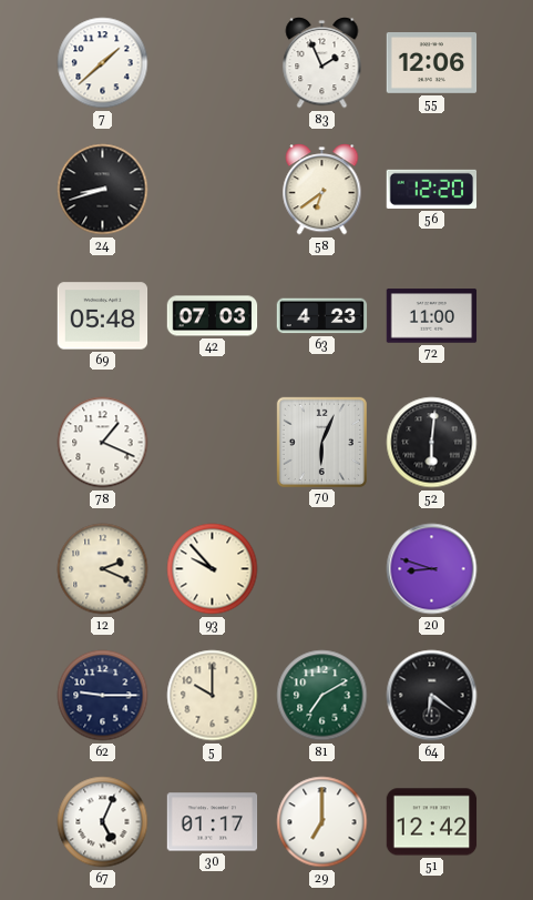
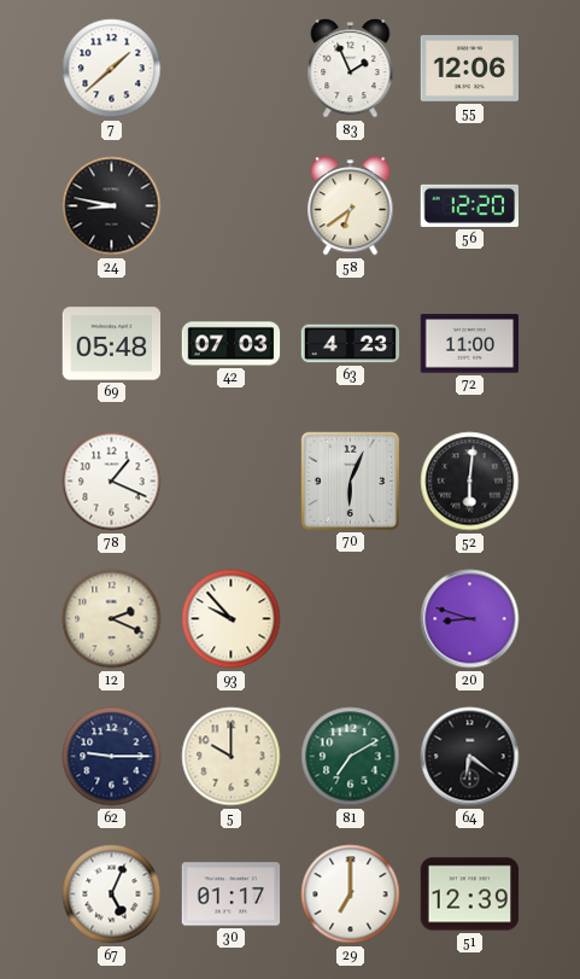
24: 8:42 -> 8:47
51: 12:42 -> 12:39
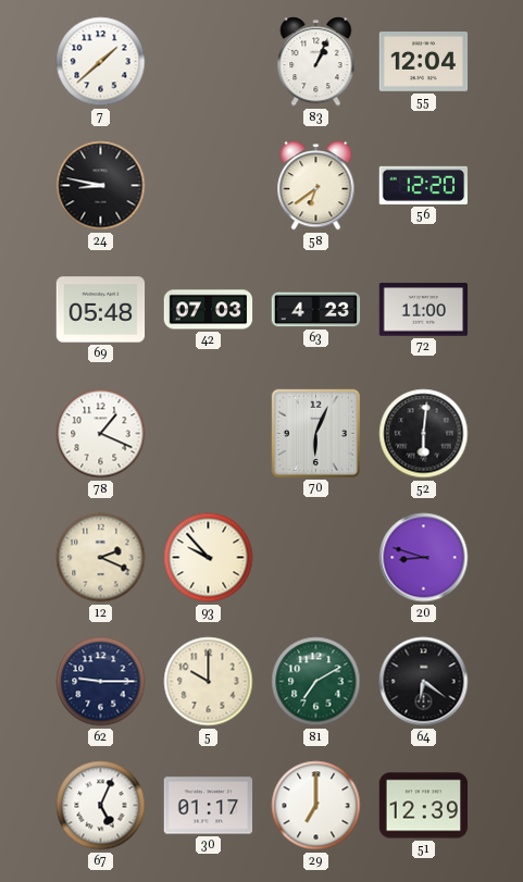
83: 1:56 -> 1:04
55: 12:06 -> 12:04
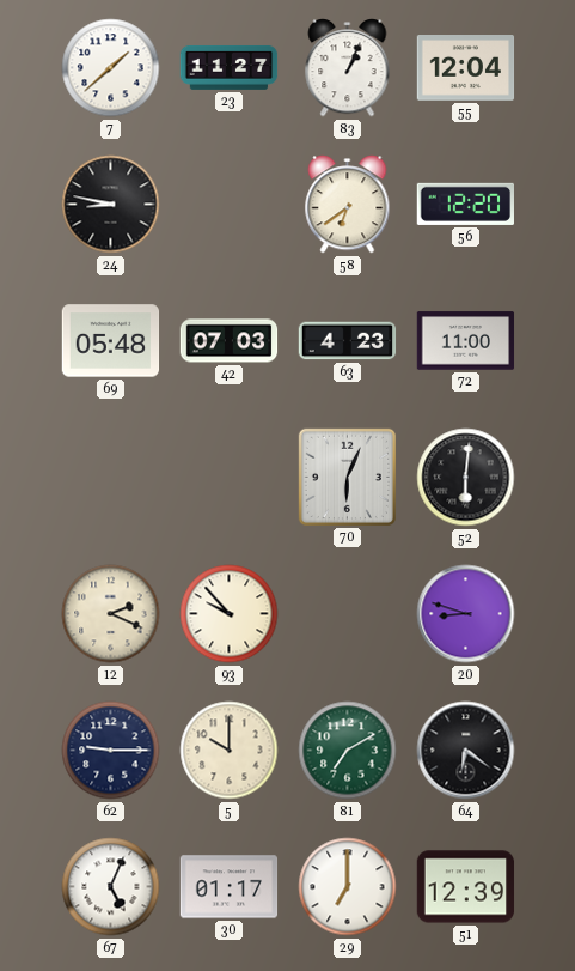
23: none -> 11:27
78: 1:19 -> none
